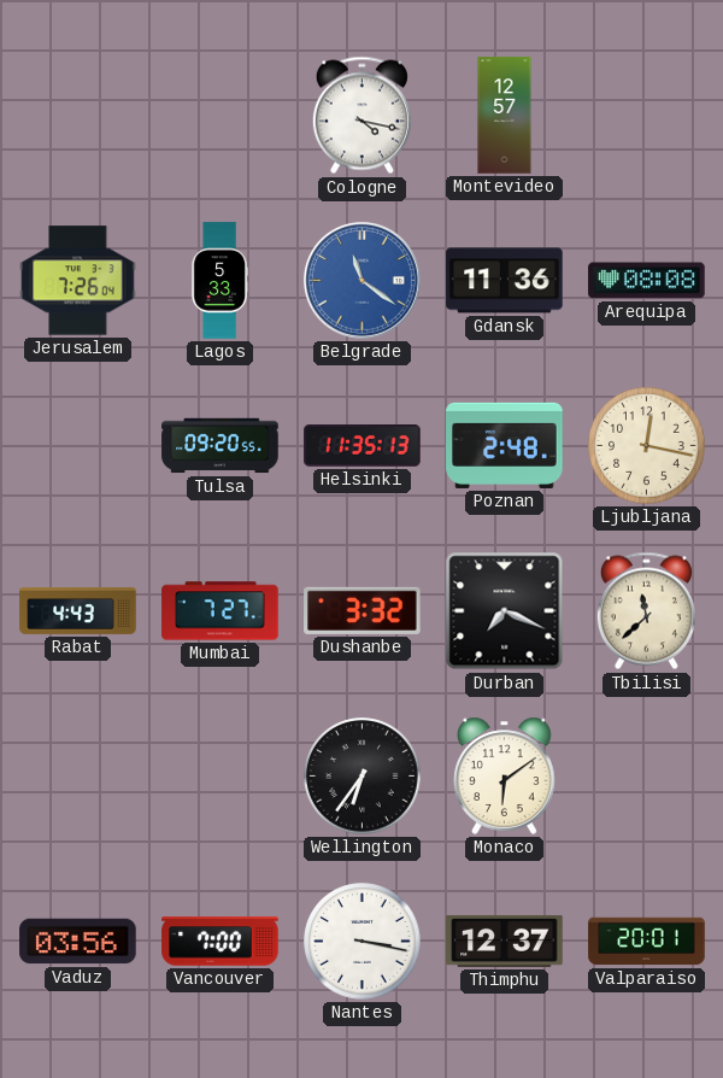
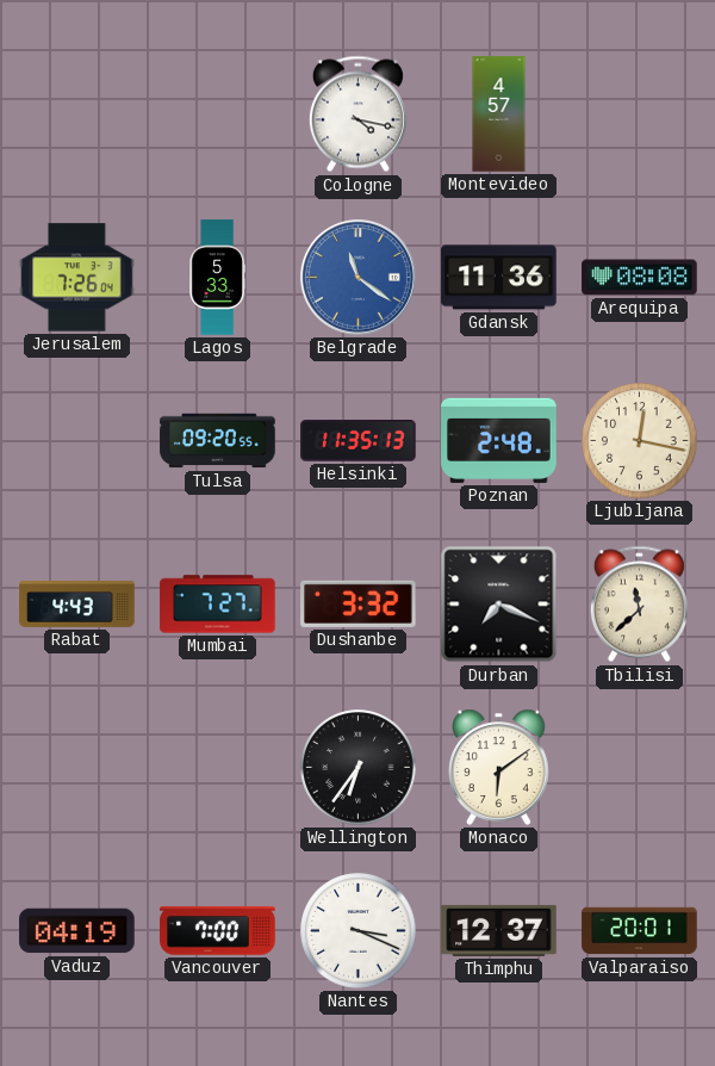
Montevideo: 12:57 -> 4:57
Vaduz: 03:56 -> 04:19
Nantes: 3:17 -> 3:19
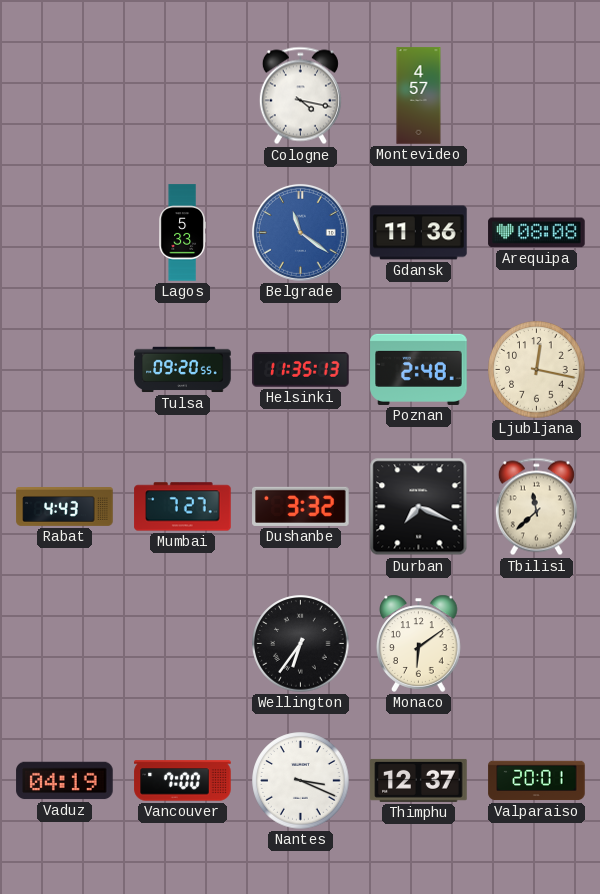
Jerusalem: 7:26 -> none
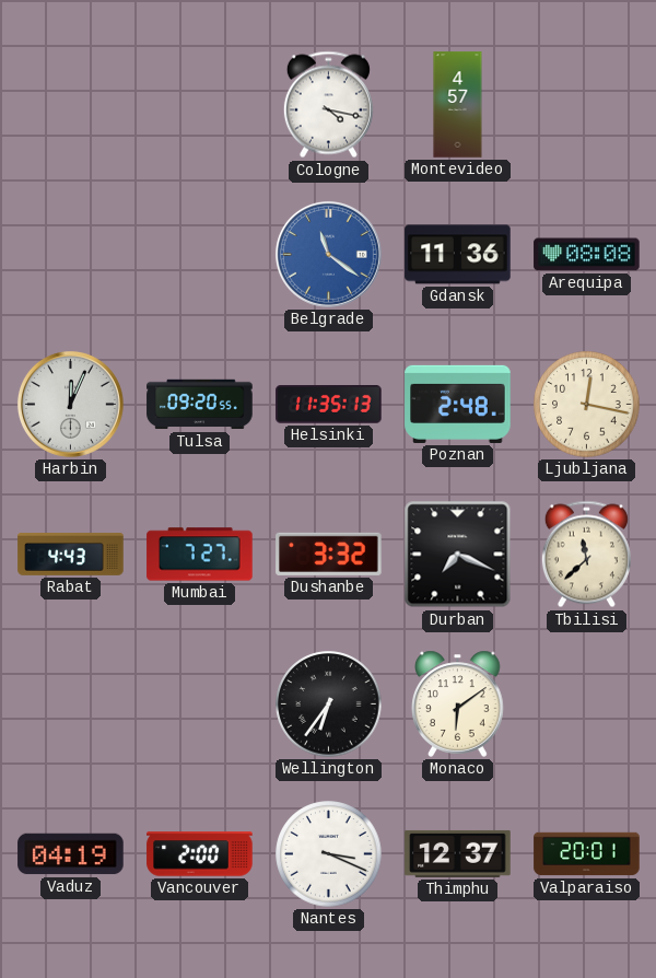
Lagos: 5:33 -> none
Harbin: none -> 12:04
Vancouver: 7:00 -> 2:00
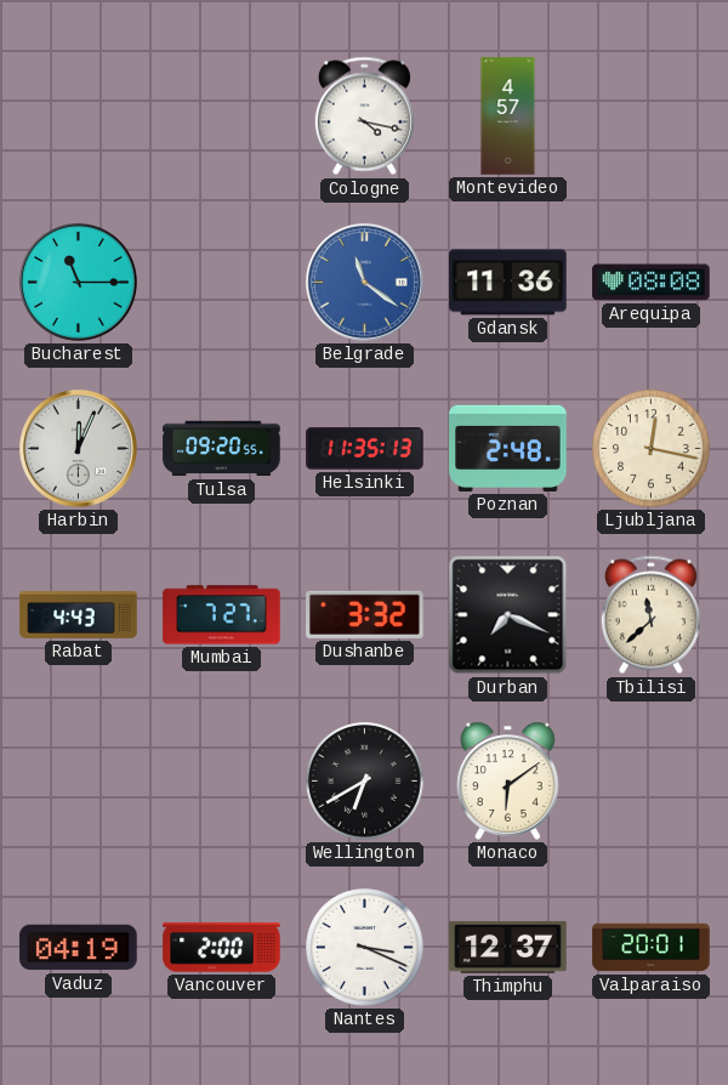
Bucharest: none -> 11:15
Wellington: 6:36 -> 6:40
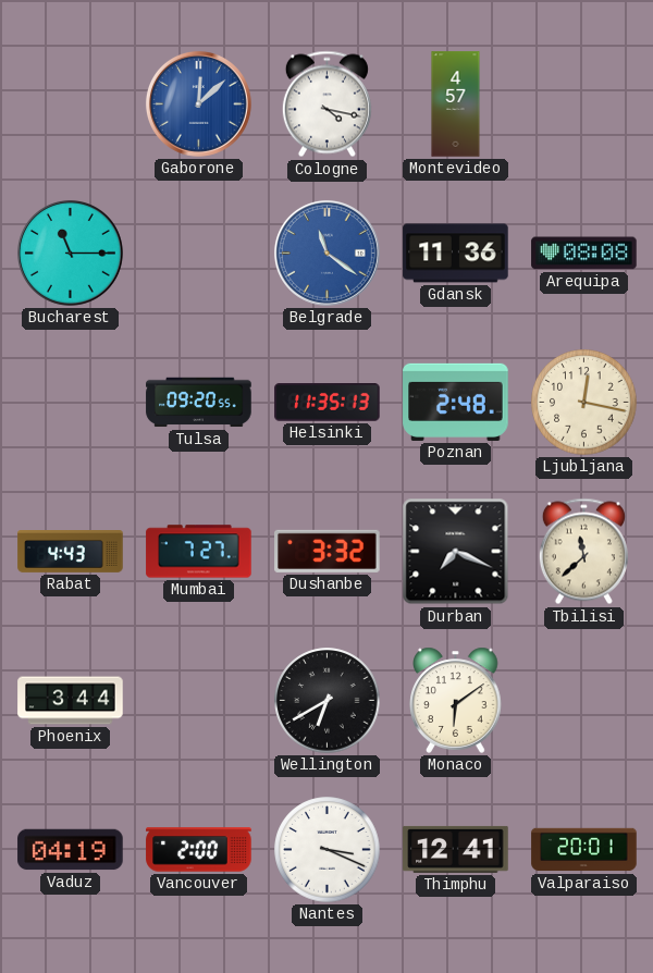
Gaborone: none -> 12:08
Harbin: 12:04 -> none
Phoenix: none -> 3:44
Thimphu: 12:37 -> 12:41
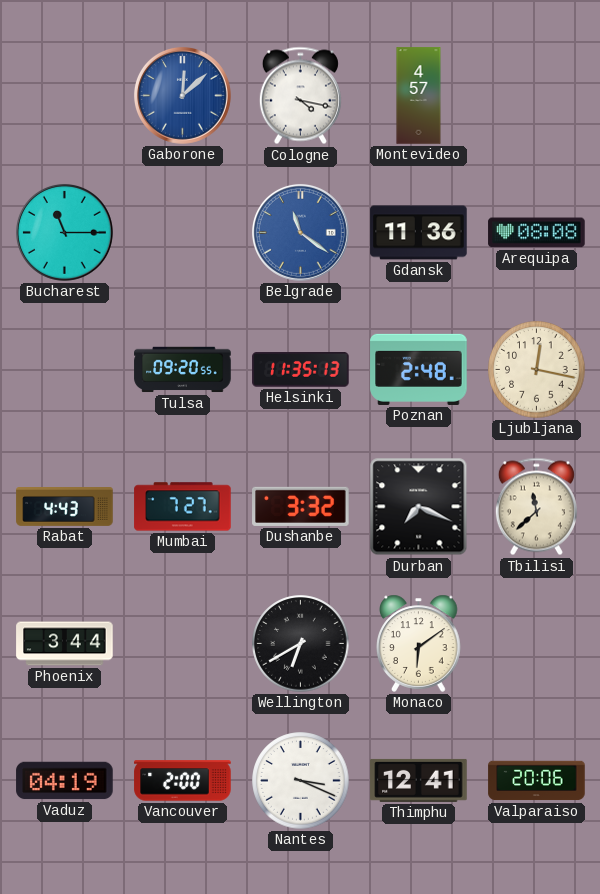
Valparaiso: 20:01 -> 20:06
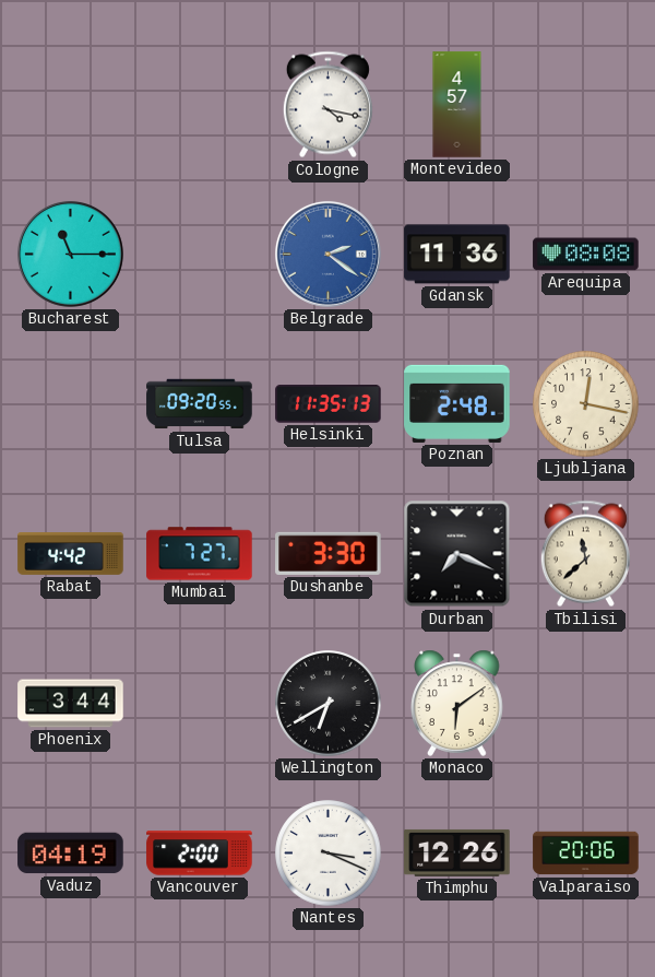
Gaborone: 12:08 -> none
Belgrade: 11:21 -> 2:21
Rabat: 4:43 -> 4:42
Dushanbe: 3:32 -> 3:30
Thimphu: 12:41 -> 12:26
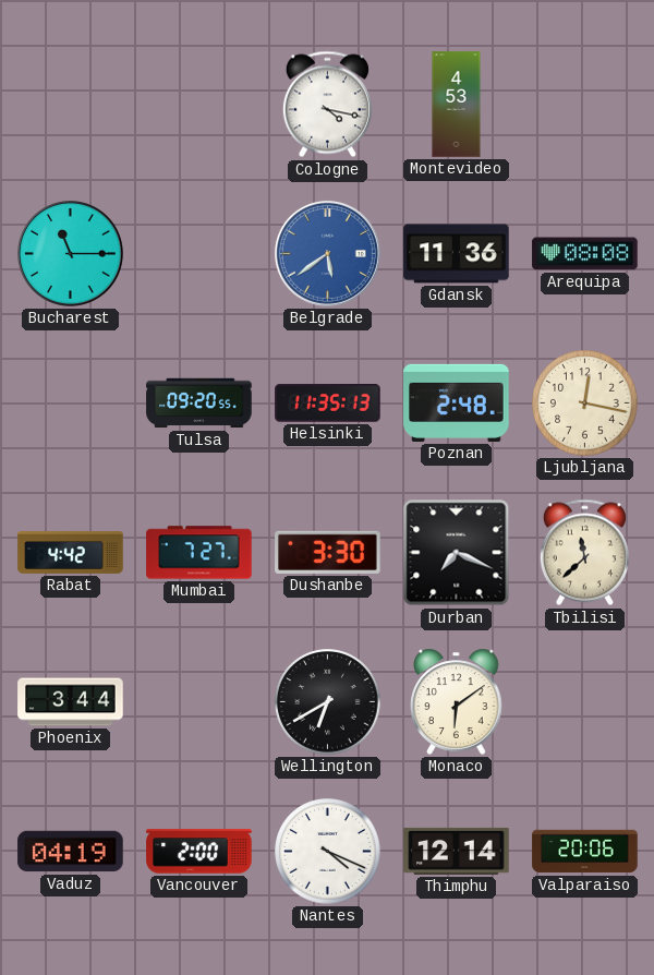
Montevideo: 4:57 -> 4:53
Belgrade: 2:21 -> 5:39
Nantes: 3:19 -> 4:19
Thimphu: 12:26 -> 12:14
